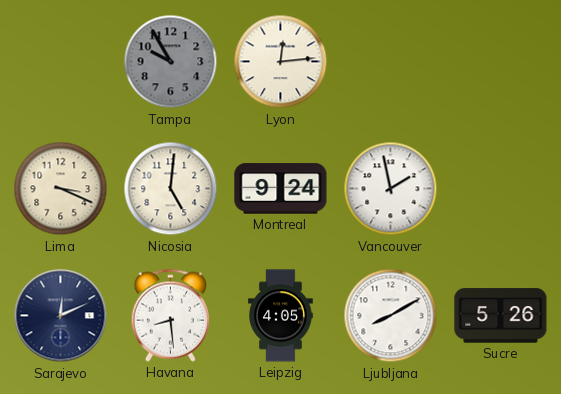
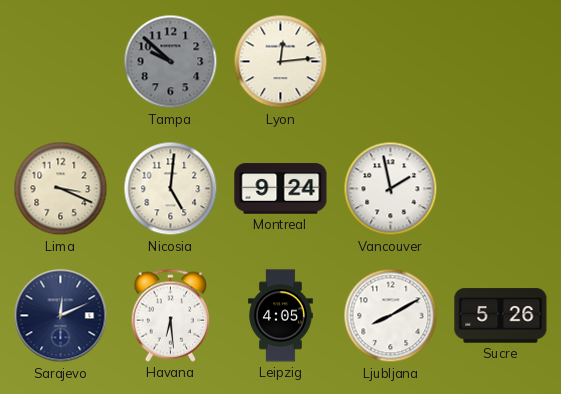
Tampa: 9:55 -> 9:52
Havana: 8:29 -> 6:29
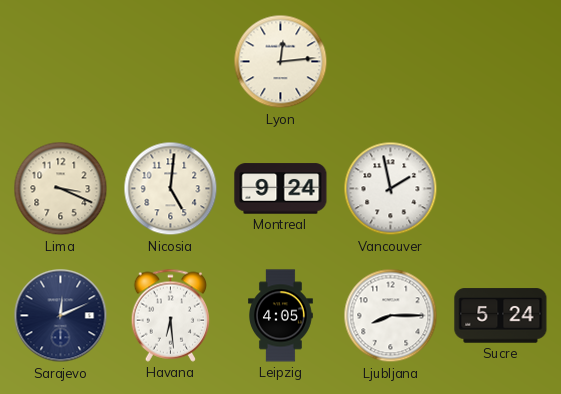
Tampa: 9:52 -> none
Ljubljana: 8:10 -> 8:15
Sucre: 5:26 -> 5:24
